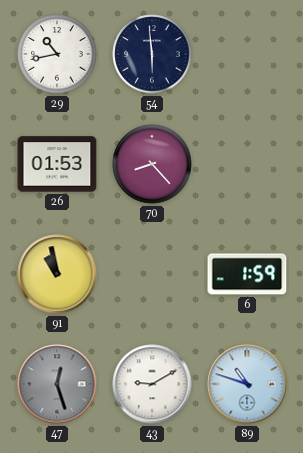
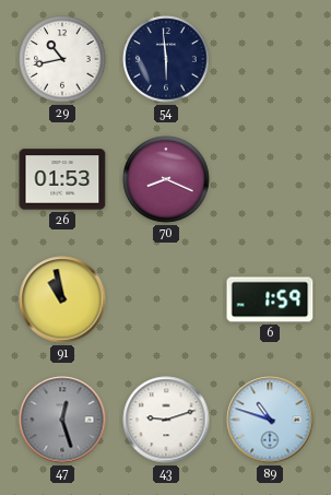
70: 8:23 -> 8:19
43: 9:10 -> 9:12
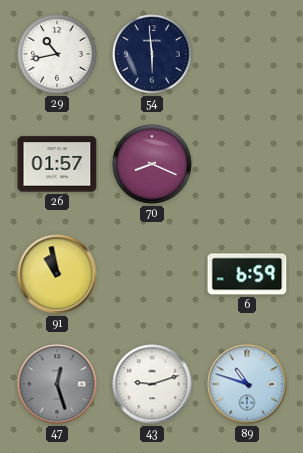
26: 01:53 -> 01:57
6: 1:59 -> 6:59
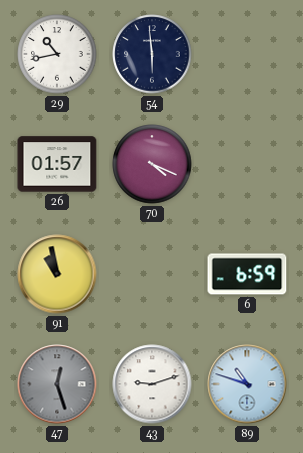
70: 8:19 -> 4:19
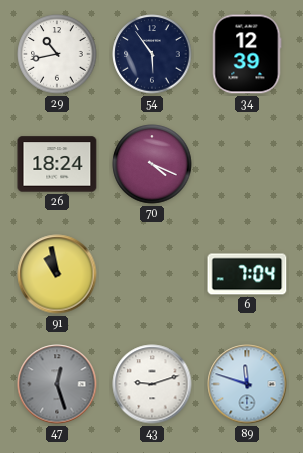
54: 5:59 -> 5:54
34: none -> 12:39
26: 01:57 -> 18:24
6: 6:59 -> 7:04
89: 10:48 -> 11:48
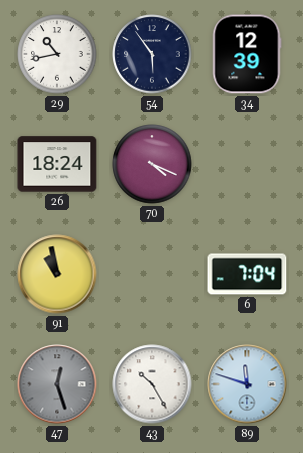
43: 9:12 -> 10:25
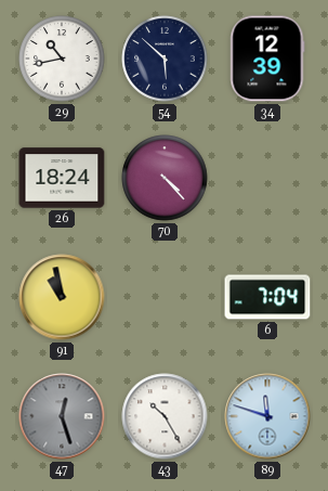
54: 5:54 -> 5:52
70: 4:19 -> 4:23
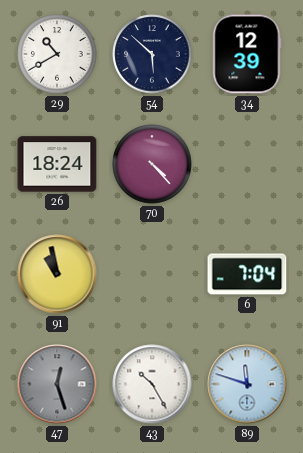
29: 10:43 -> 10:40
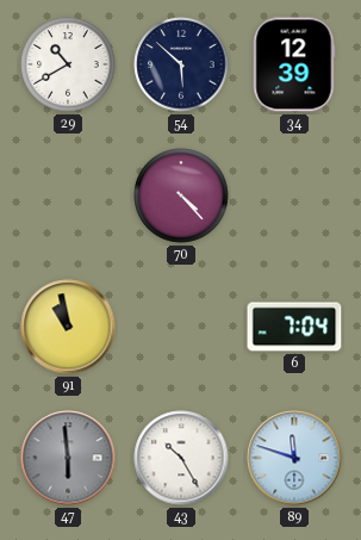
26: 18:24 -> none
47: 12:27 -> 5:59
